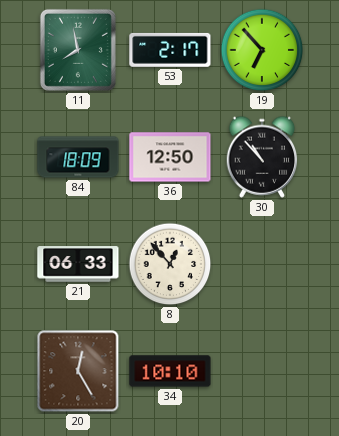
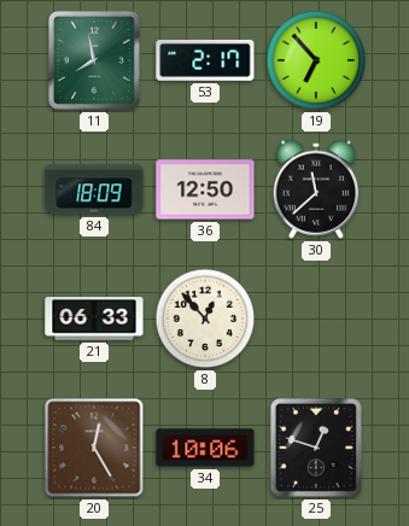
30: 10:53 -> 11:38
34: 10:10 -> 10:06
25: none -> 12:48
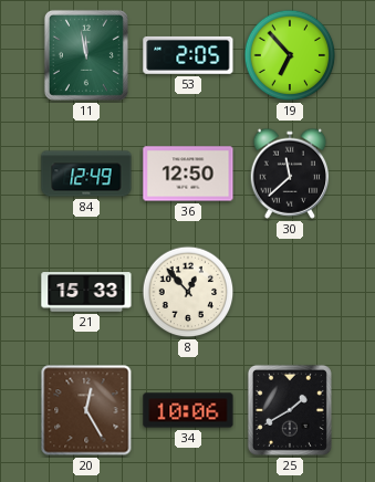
11: 7:58 -> 11:58
53: 2:17 -> 2:05
84: 18:09 -> 12:49
21: 06:33 -> 15:33
25: 12:48 -> 1:40
